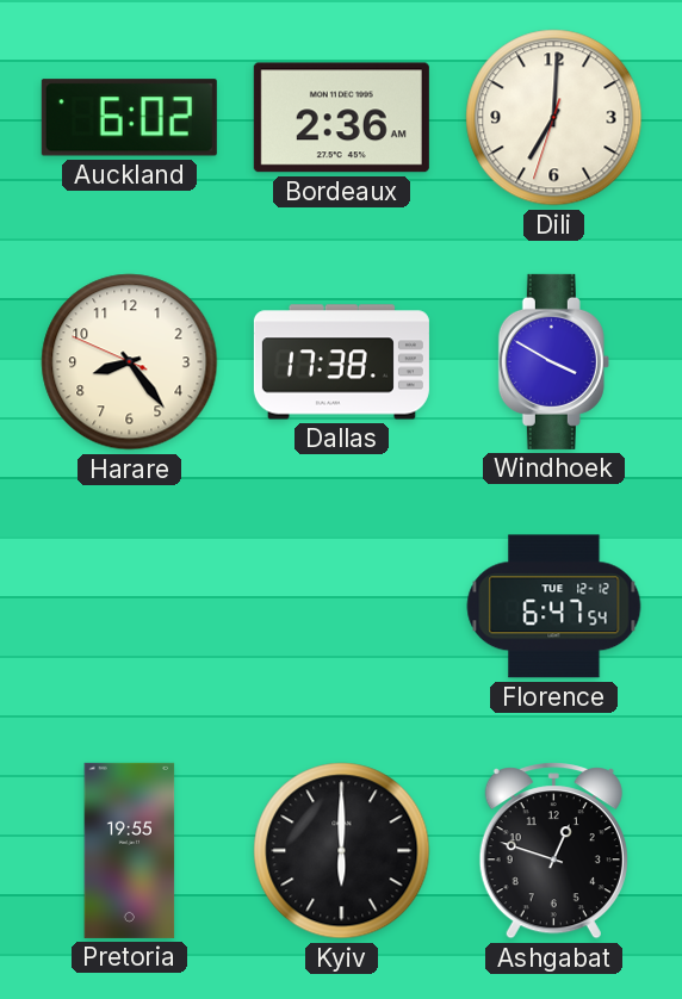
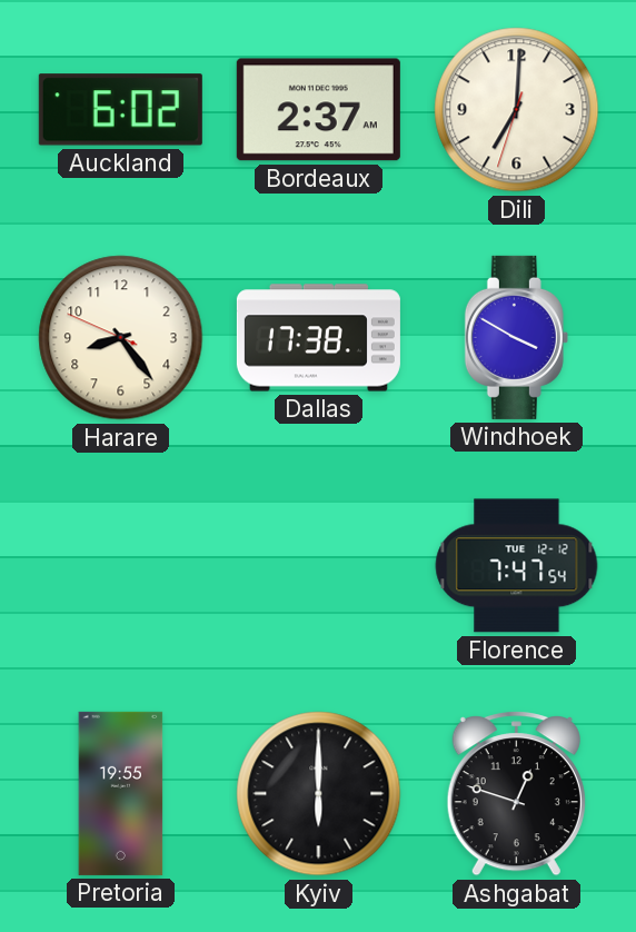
Bordeaux: 2:36 -> 2:37
Florence: 6:47 -> 7:47
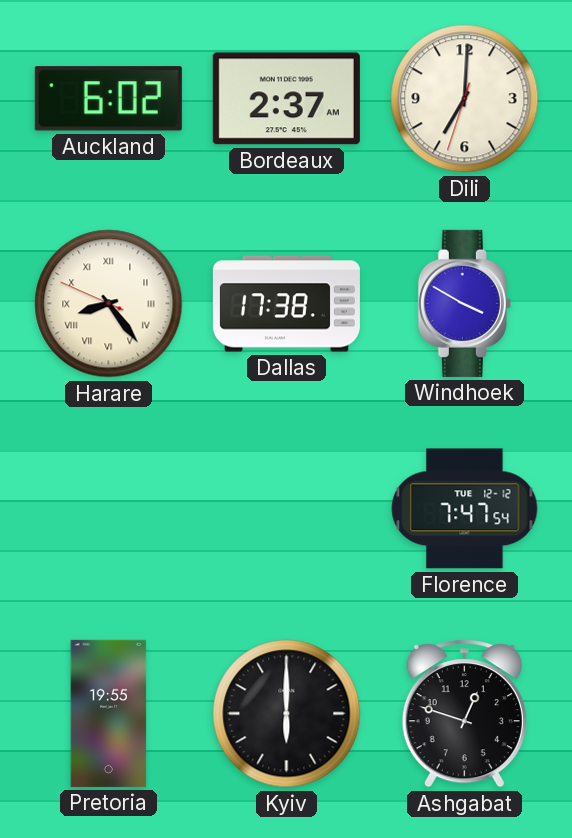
Harare numerals: Arabic -> Roman
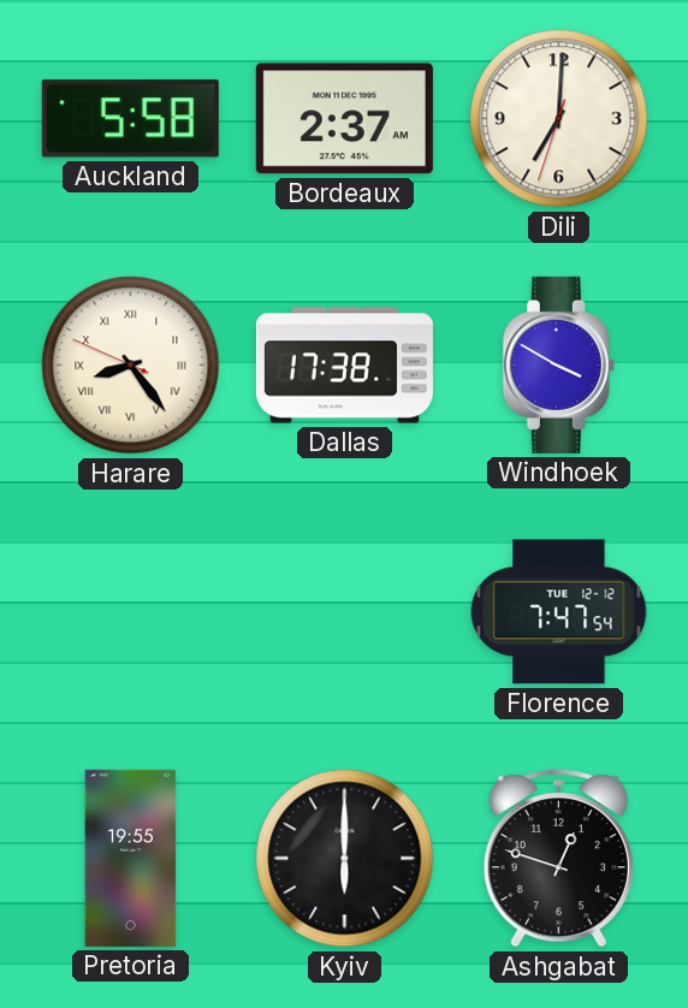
Auckland: 6:02 -> 5:58
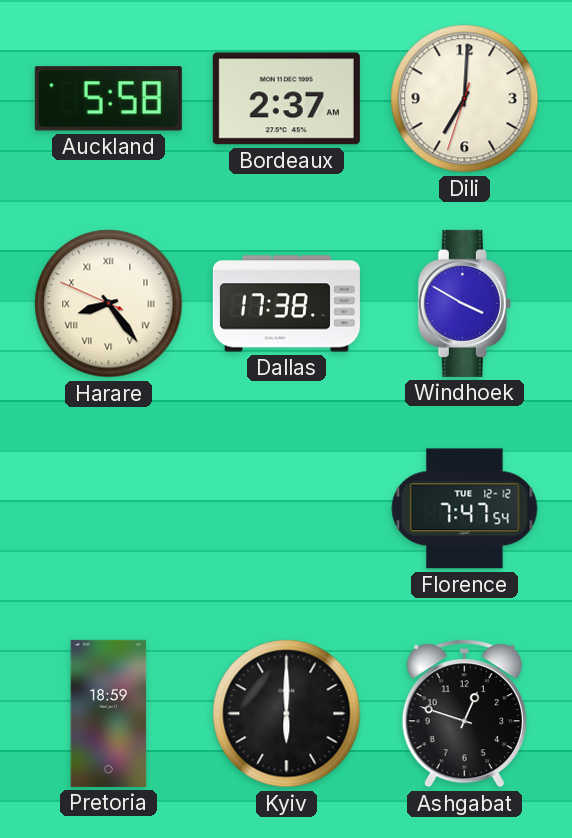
Pretoria: 19:55 -> 18:59
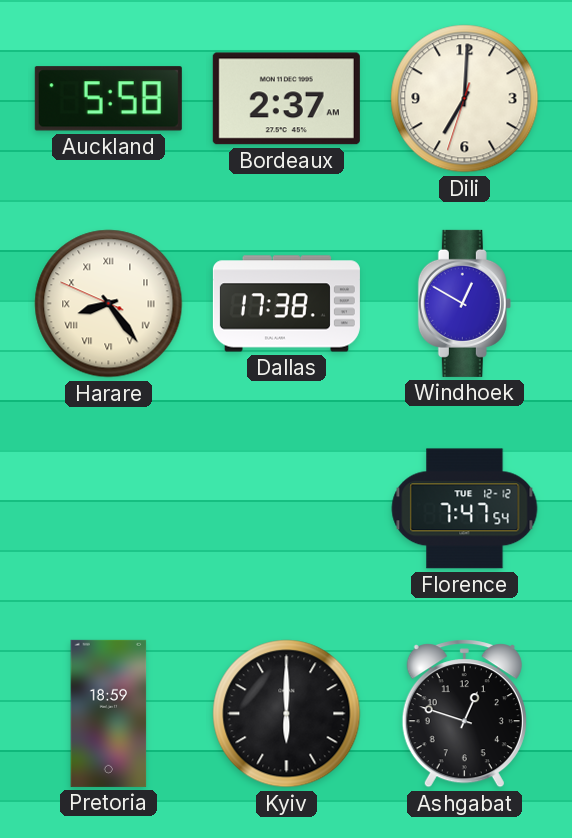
Windhoek: 3:50 -> 12:50
